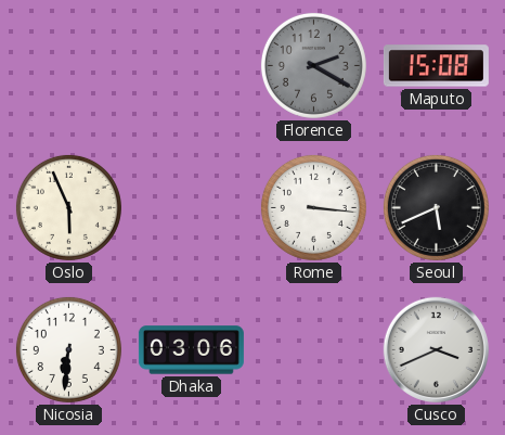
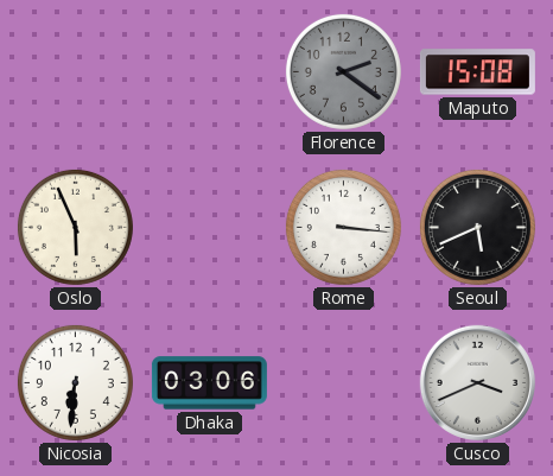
Florence: 2:20 -> 2:21
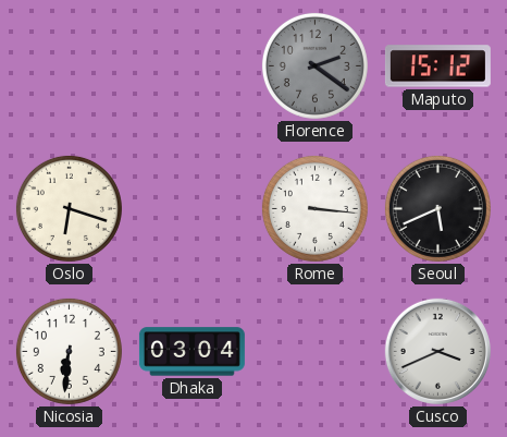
Maputo: 15:08 -> 15:12
Oslo: 5:56 -> 6:18
Dhaka: 03:06 -> 03:04
